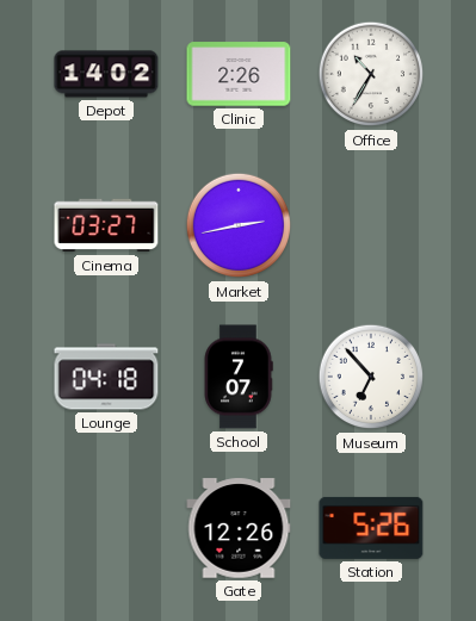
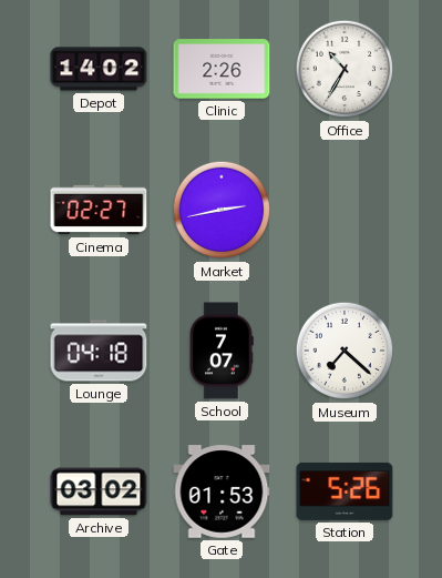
Cinema: 03:27 -> 02:27
Museum: 6:53 -> 7:22
Archive: none -> 03:02
Gate: 12:26 -> 01:53
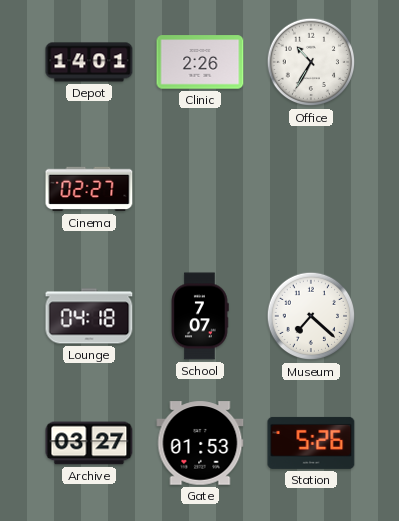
Depot: 14:02 -> 14:01
Market: 2:43 -> none
Archive: 03:02 -> 03:27
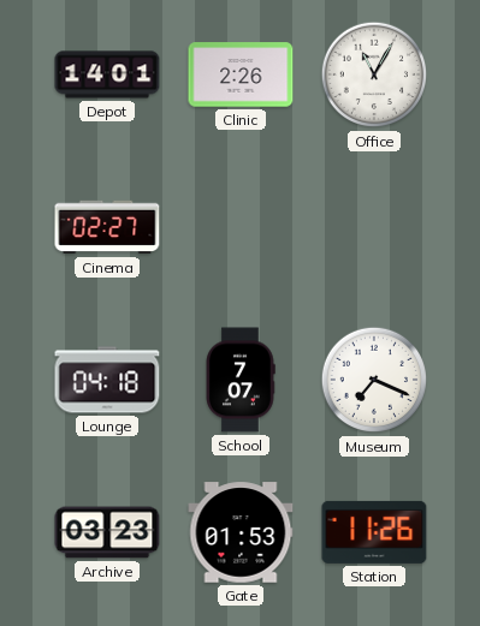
Office: 10:35 -> 11:05
Museum: 7:22 -> 7:19
Archive: 03:27 -> 03:23
Station: 5:26 -> 11:26
